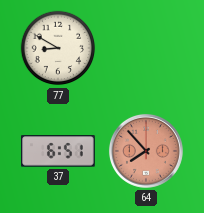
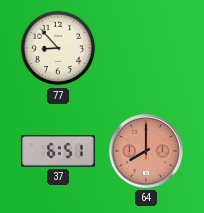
77: 8:50 -> 8:53
64: 7:53 -> 8:00
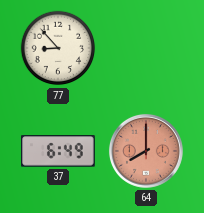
37: 6:51 -> 6:49
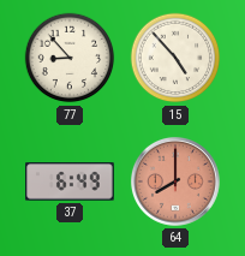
15: none -> 4:53
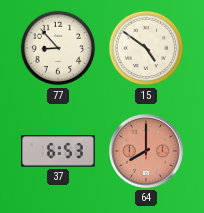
15: 4:53 -> 4:51
37: 6:49 -> 6:53
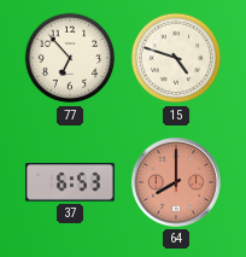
77: 8:53 -> 6:53
15: 4:51 -> 4:48
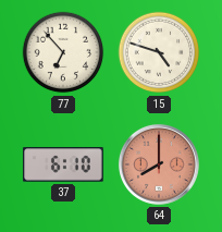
37: 6:53 -> 6:10
